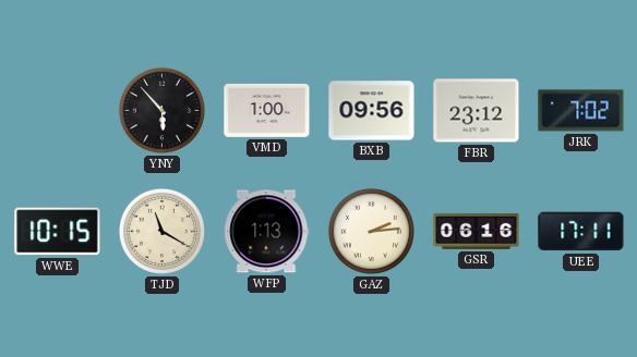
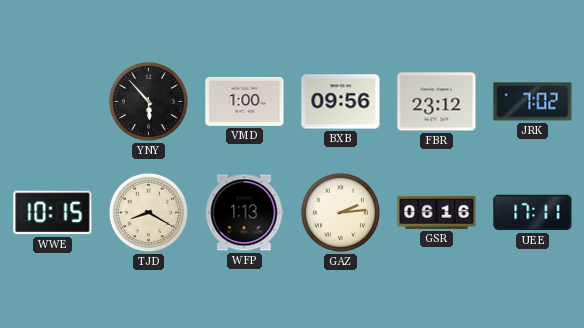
TJD: 11:20 -> 8:20
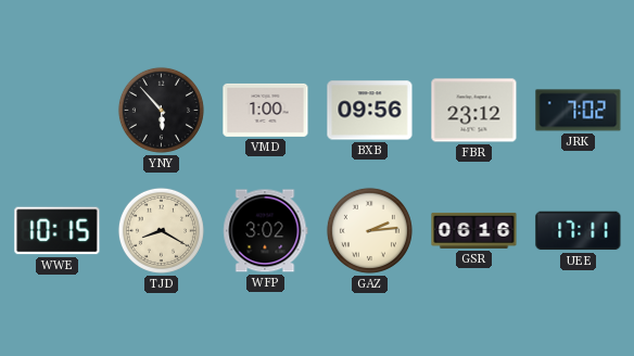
WFP: 1:13 -> 3:02
